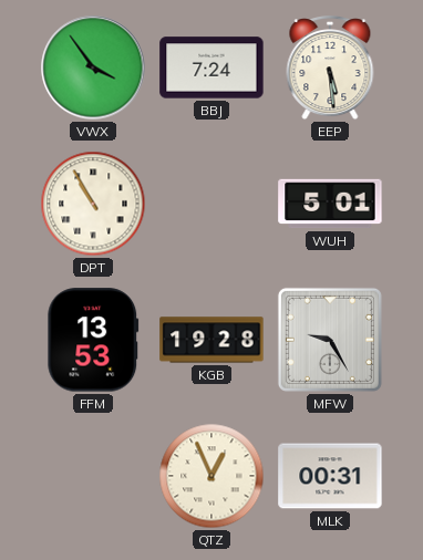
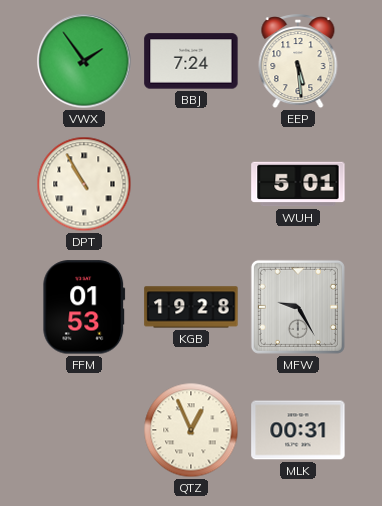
VWX: 3:54 -> 1:54
FFM: 13:53 -> 01:53
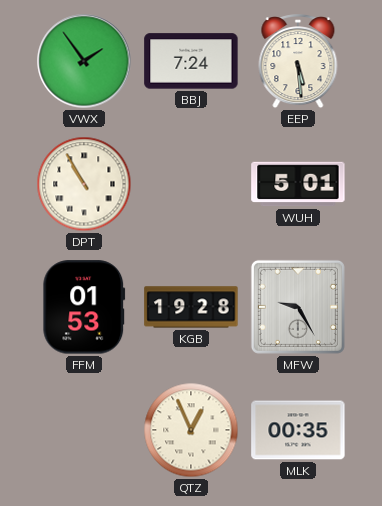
MLK: 00:31 -> 00:35
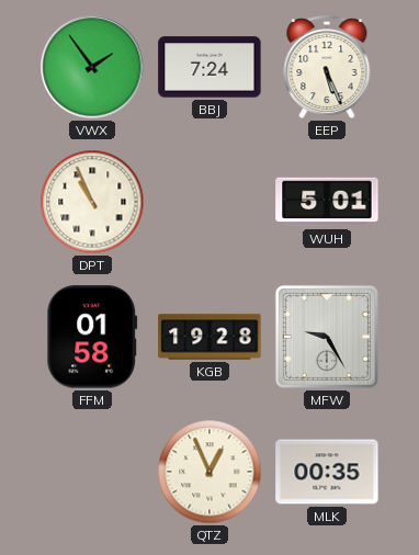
EEP: 5:29 -> 5:26
DPT: 10:55 -> 10:56
FFM: 01:53 -> 01:58
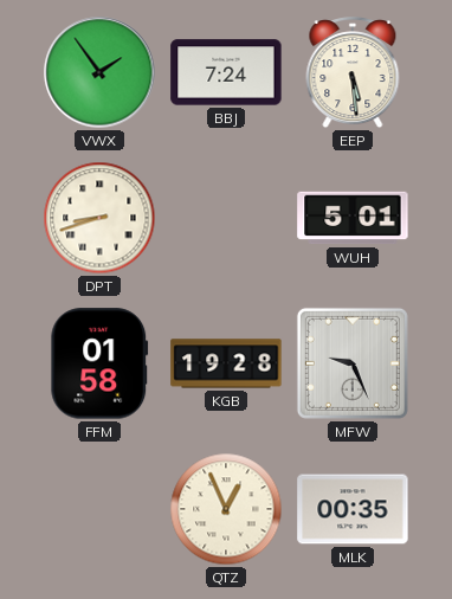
EEP: 5:26 -> 5:29
DPT: 10:56 -> 8:42
MFW: 9:25 -> 9:26
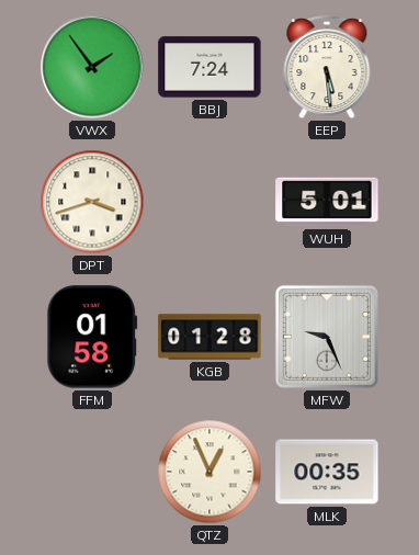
DPT: 8:42 -> 3:42
KGB: 19:28 -> 01:28
